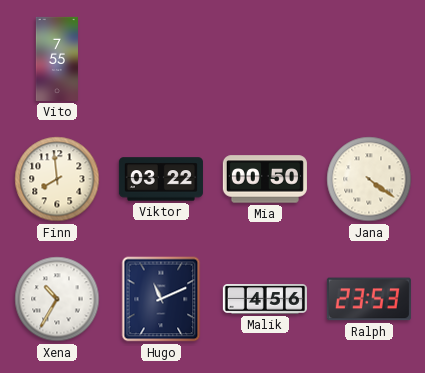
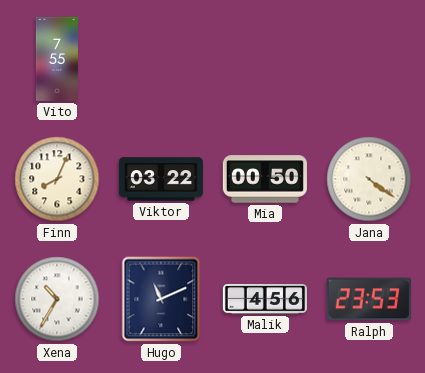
Finn: 7:59 -> 8:04
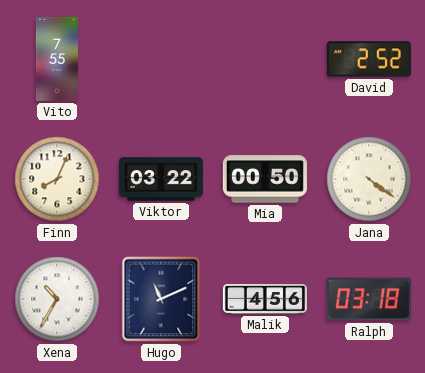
David: none -> 2:52
Ralph: 23:53 -> 03:18
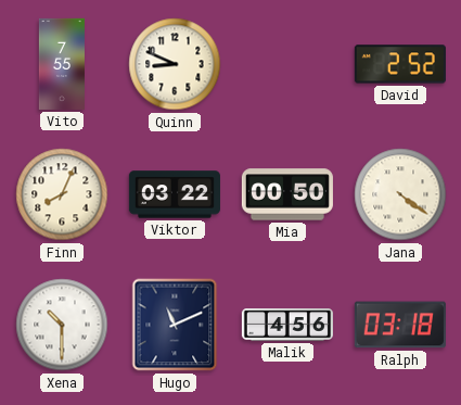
Quinn: none -> 8:49
Xena: 10:35 -> 10:30
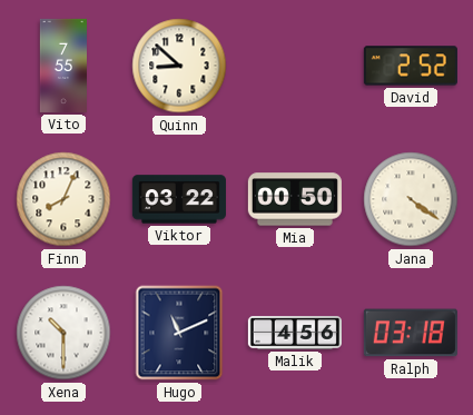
Quinn: 8:49 -> 8:52
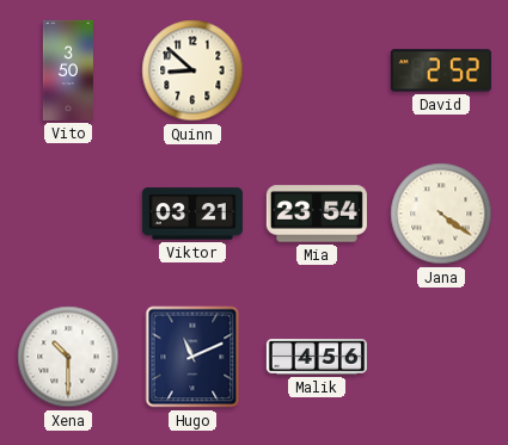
Vito: 7:55 -> 3:50
Finn: 8:04 -> none
Viktor: 03:22 -> 03:21
Mia: 00:50 -> 23:54
Ralph: 03:18 -> none
